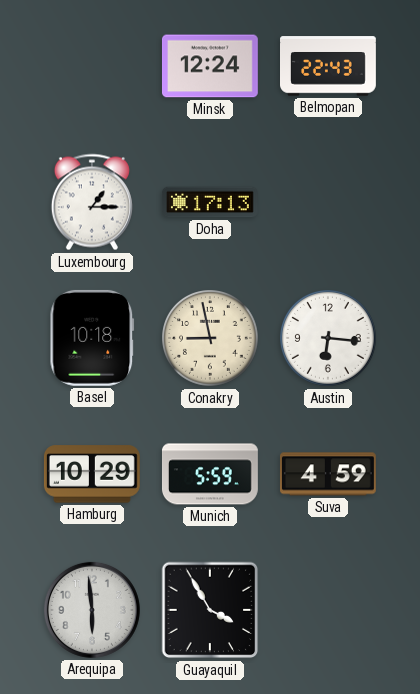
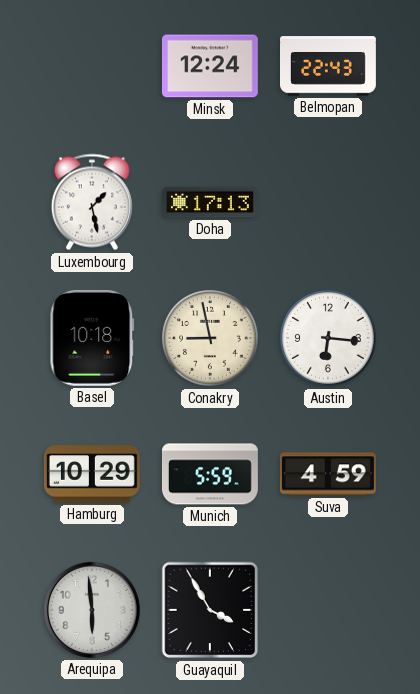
Luxembourg: 1:15 -> 1:28
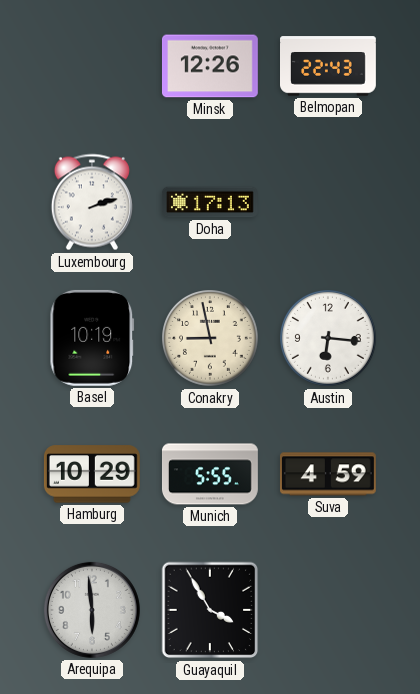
Minsk: 12:24 -> 12:26
Luxembourg: 1:28 -> 2:12
Basel: 10:18 -> 10:19
Munich: 5:59 -> 5:55
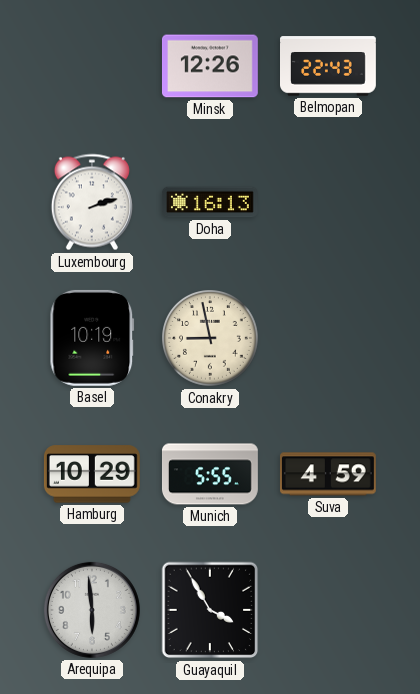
Doha: 17:13 -> 16:13
Austin: 6:16 -> none
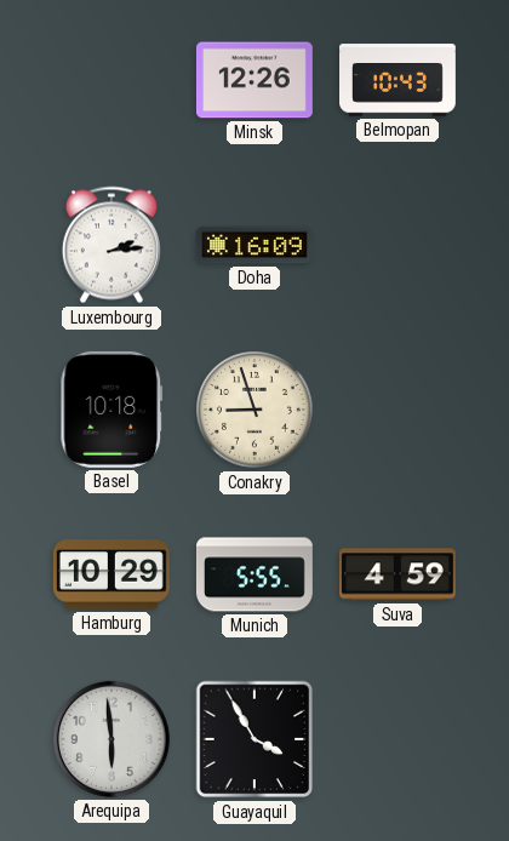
Belmopan: 22:43 -> 10:43
Luxembourg: 2:12 -> 2:14
Doha: 16:13 -> 16:09
Basel: 10:19 -> 10:18
Conakry: 8:58 -> 8:57
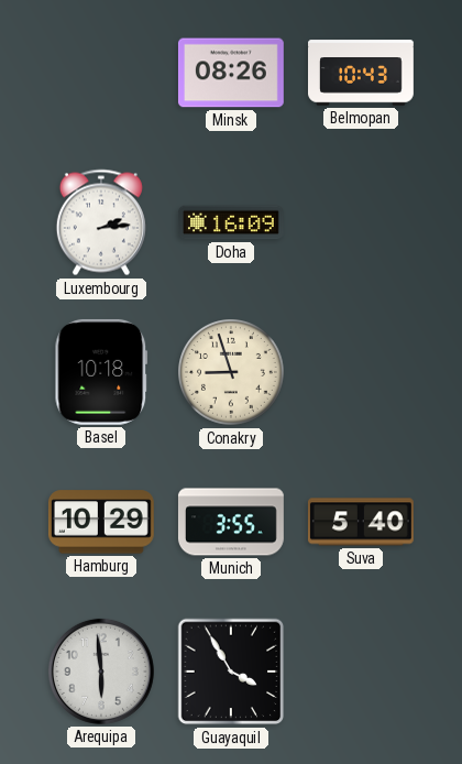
Minsk: 12:26 -> 08:26
Munich: 5:55 -> 3:55
Suva: 4:59 -> 5:40
